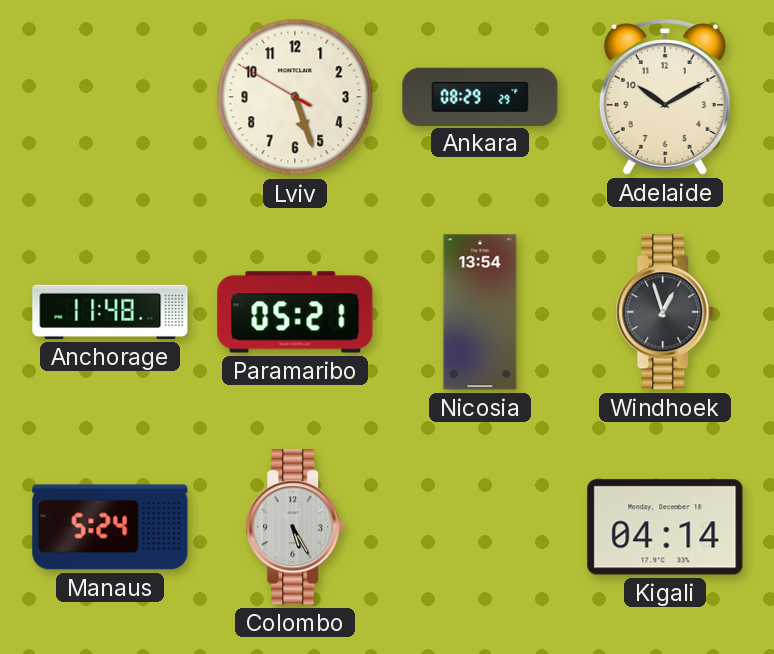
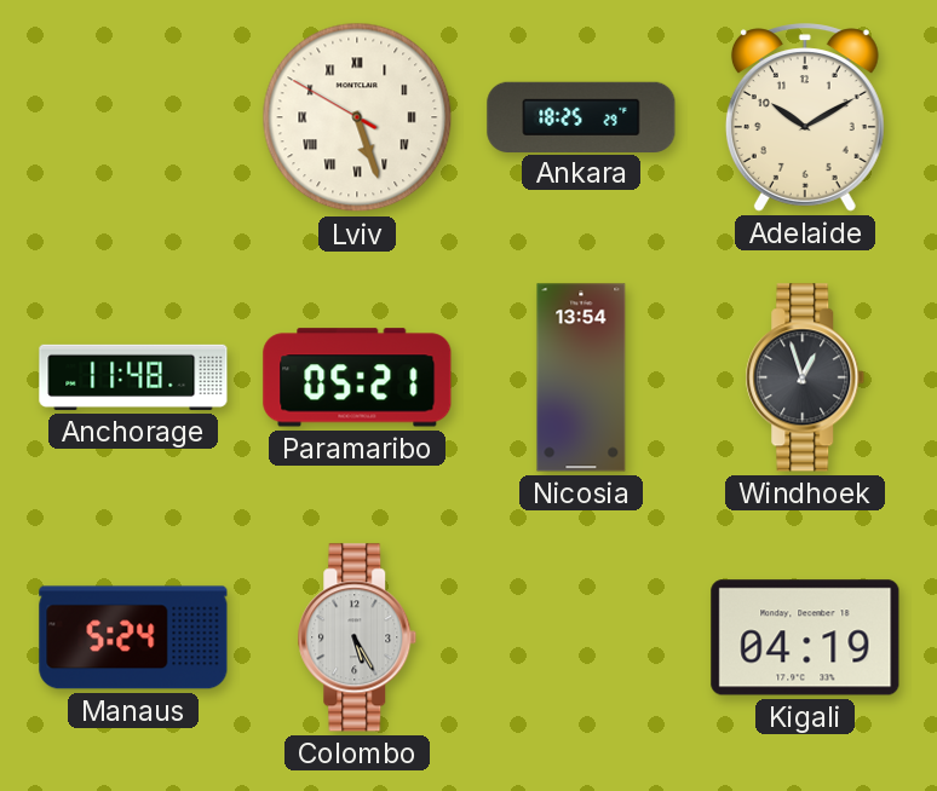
Lviv numerals: Arabic -> Roman
Ankara: 08:29 -> 18:25
Kigali: 04:14 -> 04:19
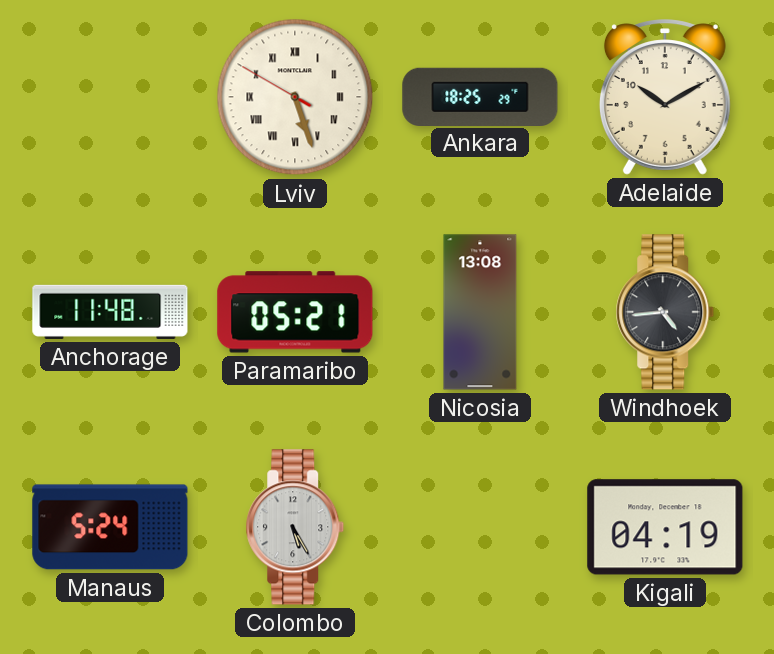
Nicosia: 13:54 -> 13:08
Windhoek: 12:57 -> 4:44
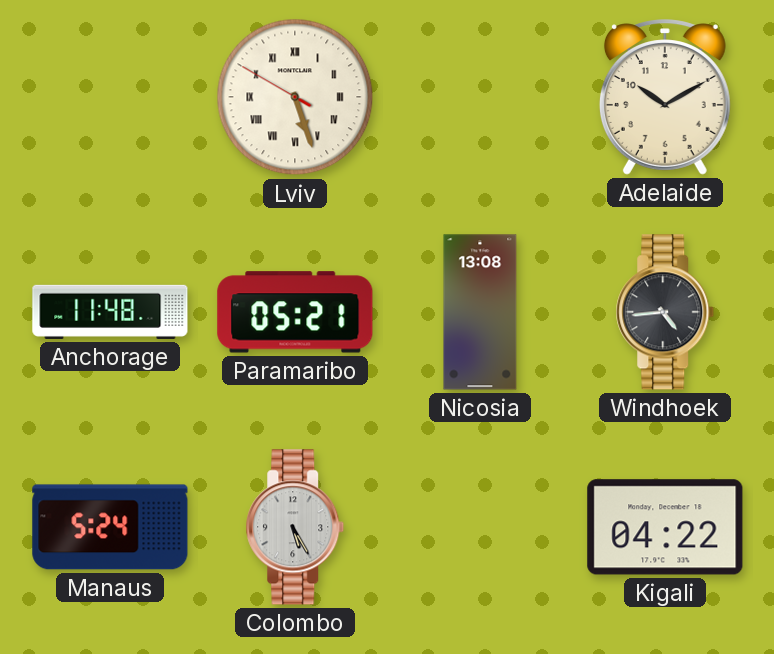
Ankara: 18:25 -> none
Kigali: 04:19 -> 04:22
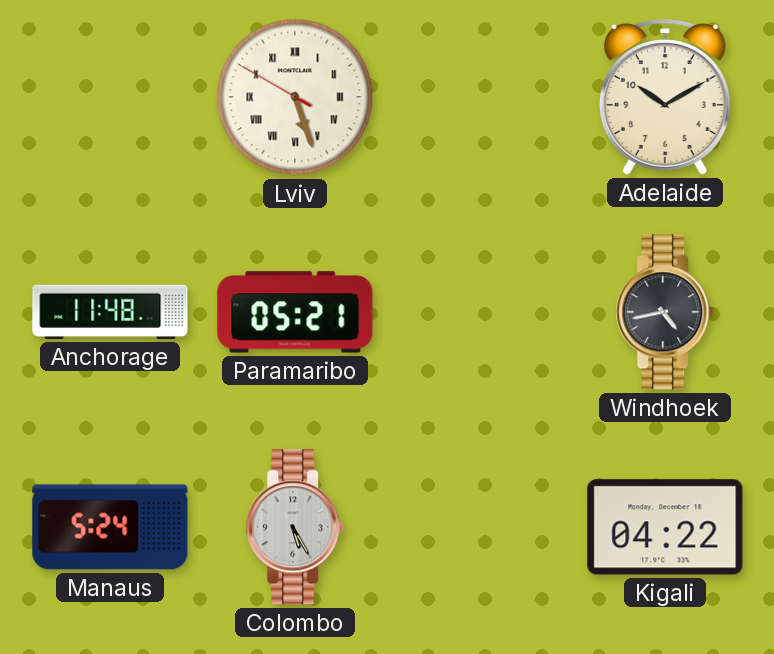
Nicosia: 13:08 -> none
Windhoek: 4:44 -> 4:43
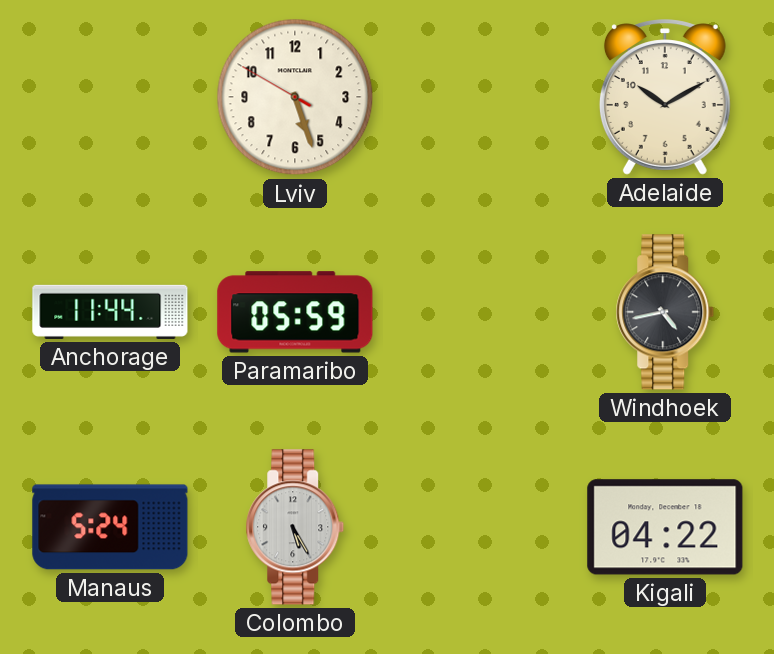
Lviv numerals: Roman -> Arabic
Anchorage: 11:48 -> 11:44
Paramaribo: 05:21 -> 05:59
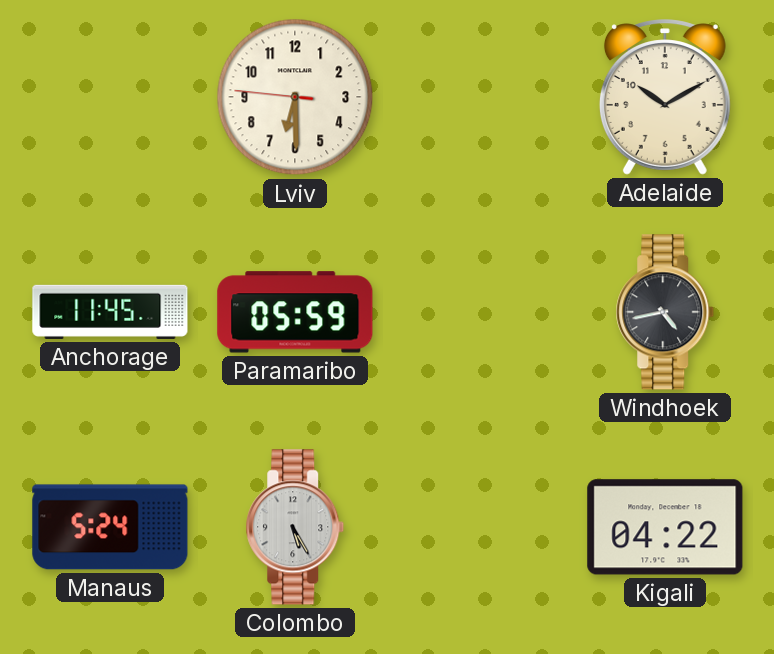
Lviv: 5:26 -> 6:29
Anchorage: 11:44 -> 11:45
